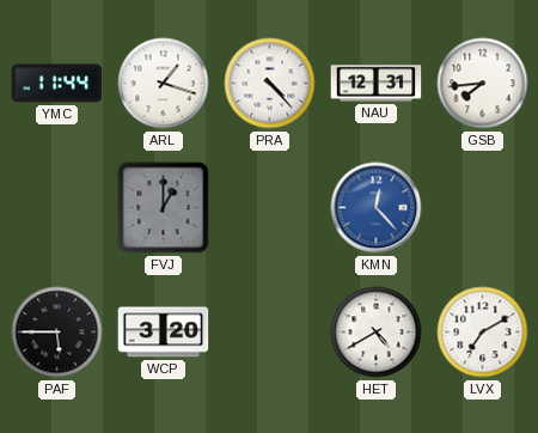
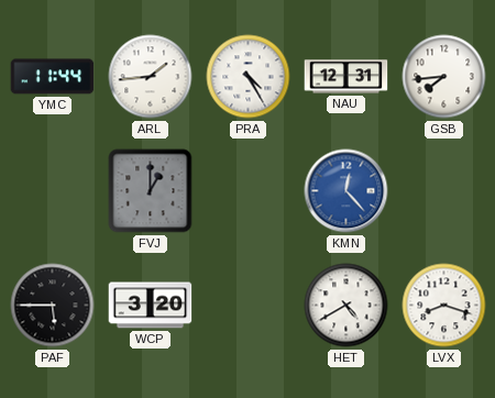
ARL: 1:18 -> 1:44
PRA: 4:23 -> 4:25
LVX: 7:10 -> 8:18
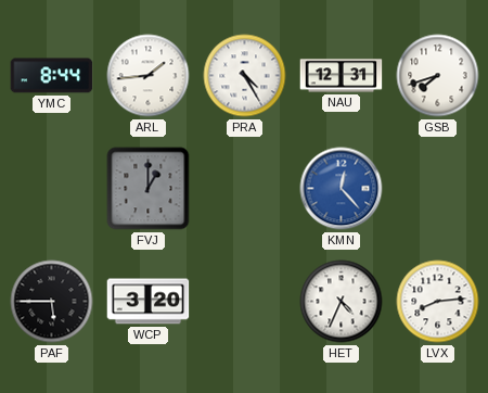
YMC: 11:44 -> 8:44
GSB: 7:44 -> 7:42
HET: 4:40 -> 4:34
LVX: 8:18 -> 8:14
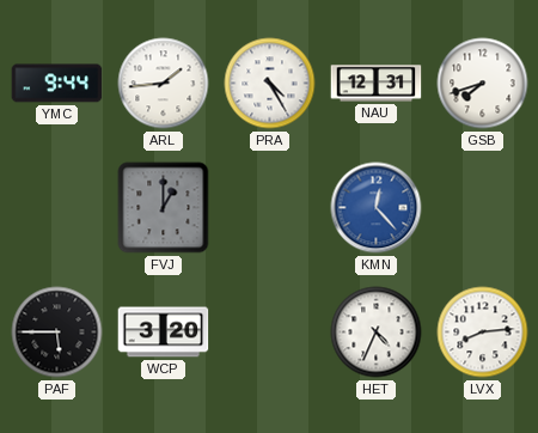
YMC: 8:44 -> 9:44
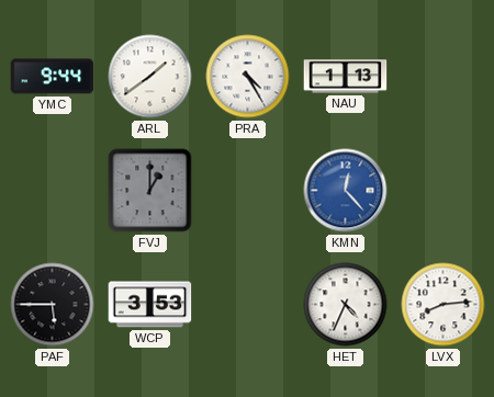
ARL: 1:44 -> 1:39
NAU: 12:31 -> 1:13
GSB: 7:42 -> none
WCP: 3:20 -> 3:53
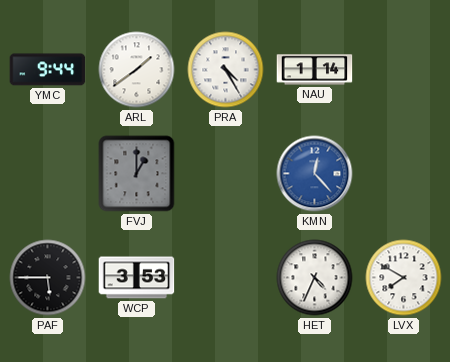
NAU: 1:13 -> 1:14
LVX: 8:14 -> 7:50
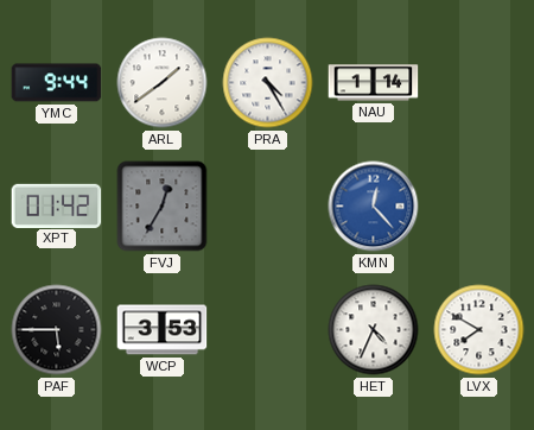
XPT: none -> 01:42
FVJ: 1:00 -> 12:35
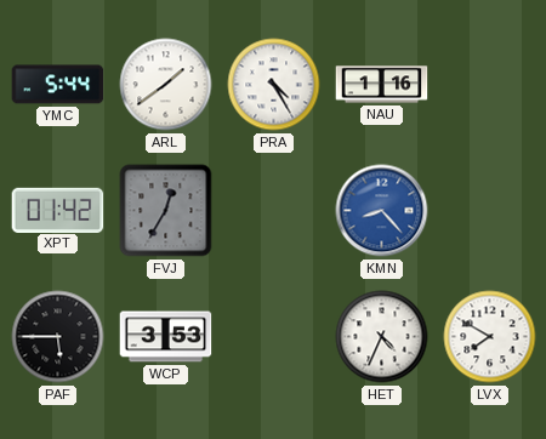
YMC: 9:44 -> 5:44
NAU: 1:14 -> 1:16
KMN: 12:23 -> 8:23
